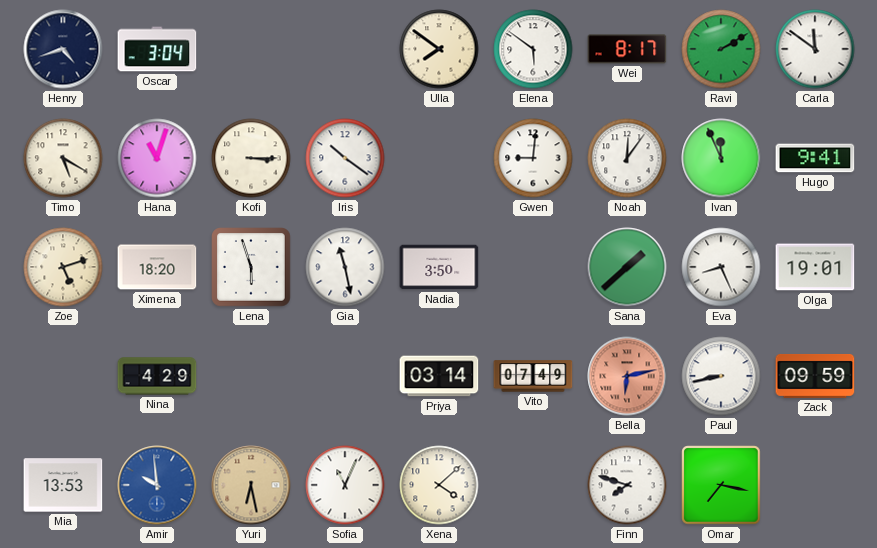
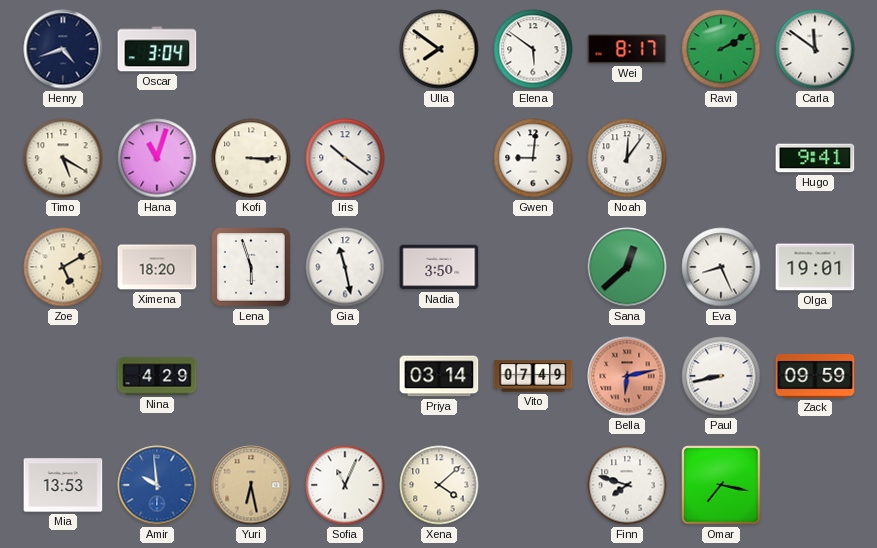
Ivan: 11:56 -> none
Zoe: 5:12 -> 5:10
Sana: 1:38 -> 12:38
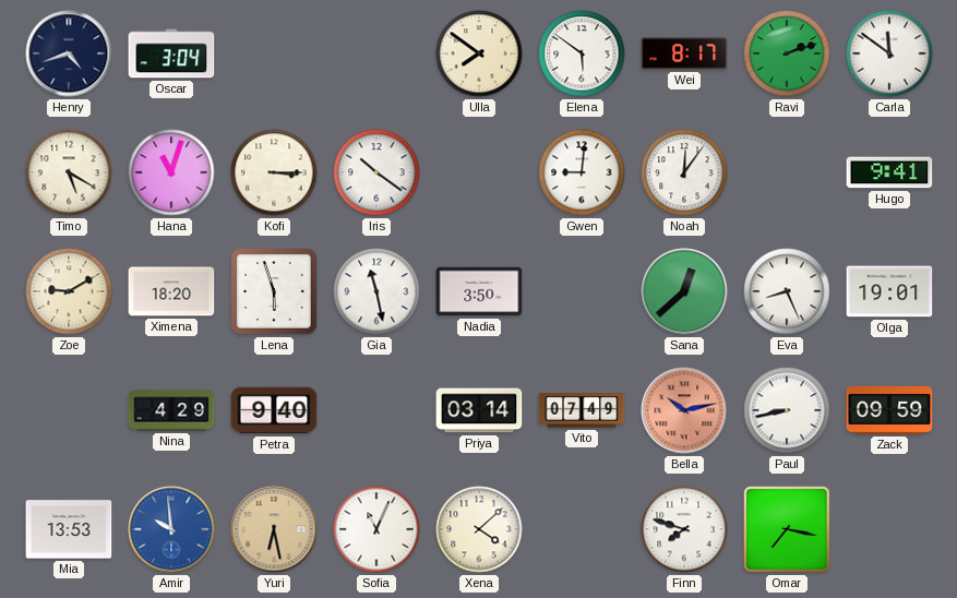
Ravi: 2:10 -> 2:12
Zoe: 5:10 -> 9:10
Petra: none -> 9:40
Bella: 6:13 -> 10:13
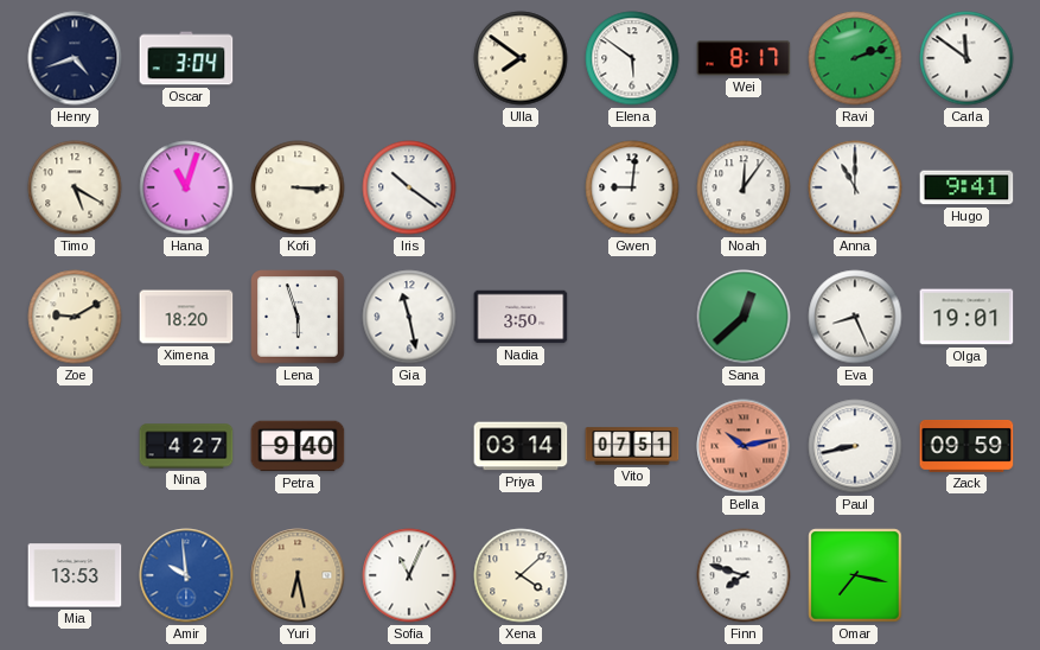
Anna: none -> 11:00
Nina: 4:29 -> 4:27
Vito: 07:49 -> 07:51
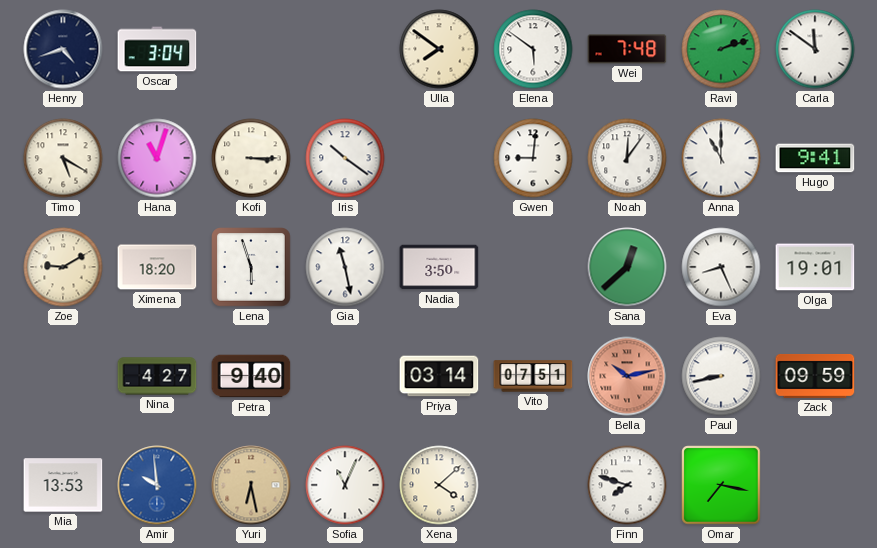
Wei: 8:17 -> 7:48
